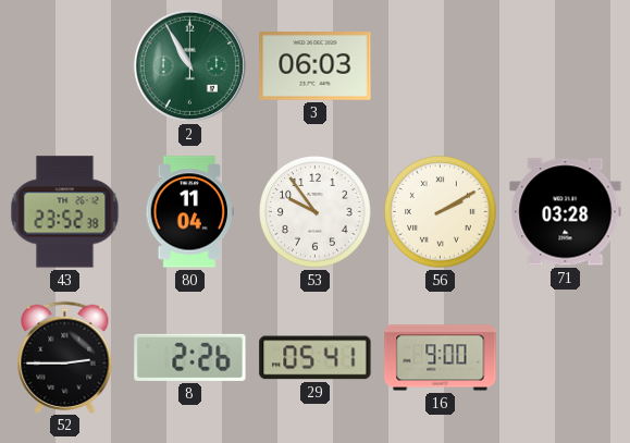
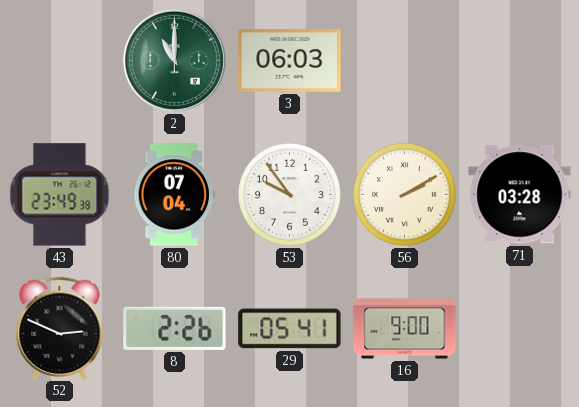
2: 10:55 -> 11:00
43: 23:52 -> 23:49
80: 11:04 -> 07:04
52: 2:45 -> 2:49
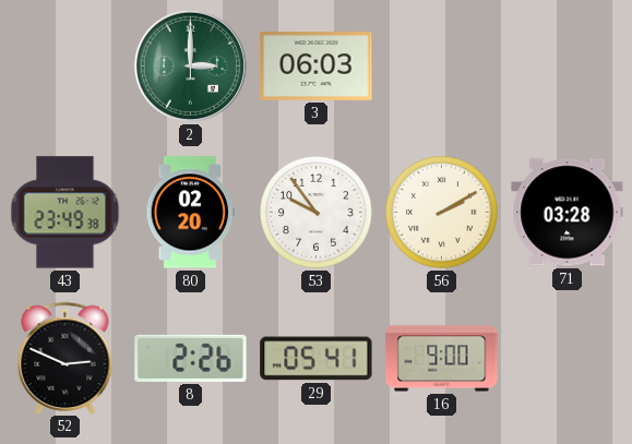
2: 11:00 -> 3:00
80: 07:04 -> 02:20
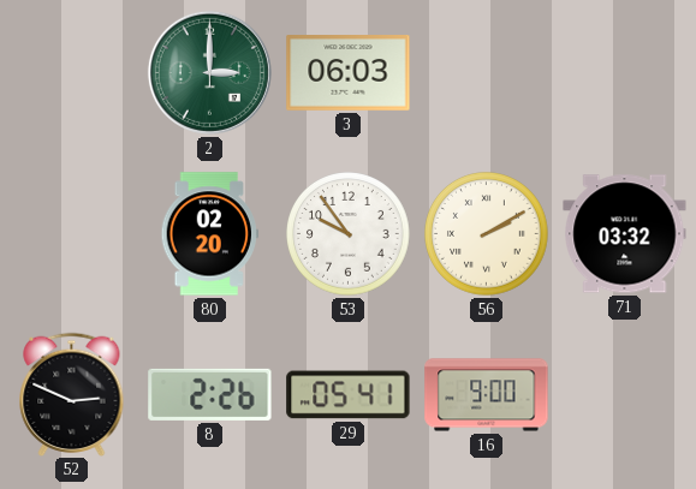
43: 23:49 -> none
71: 03:28 -> 03:32
